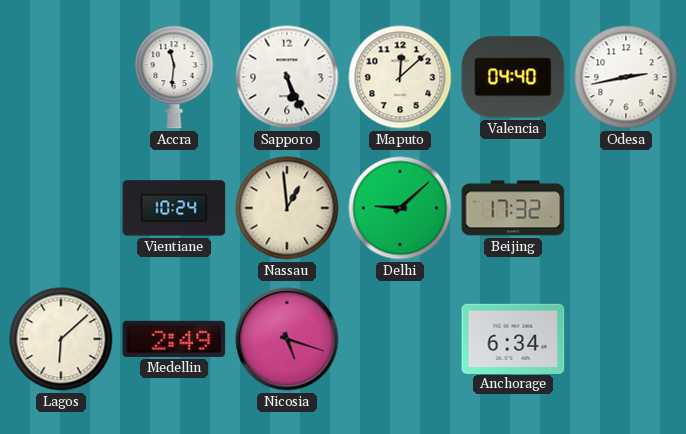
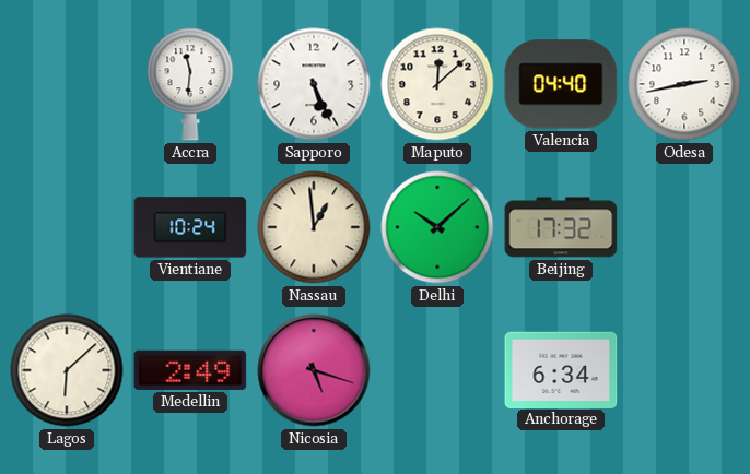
Delhi: 9:08 -> 10:08
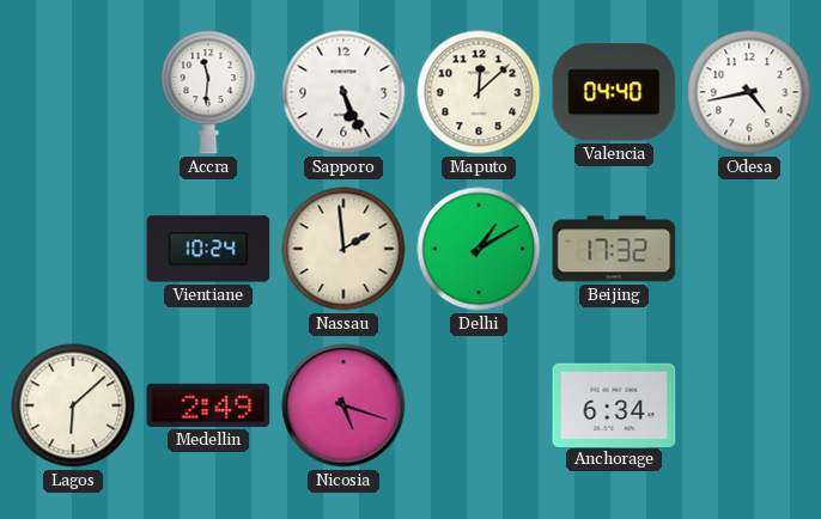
Odesa: 2:43 -> 4:43
Nassau: 12:59 -> 1:59
Delhi: 10:08 -> 1:10
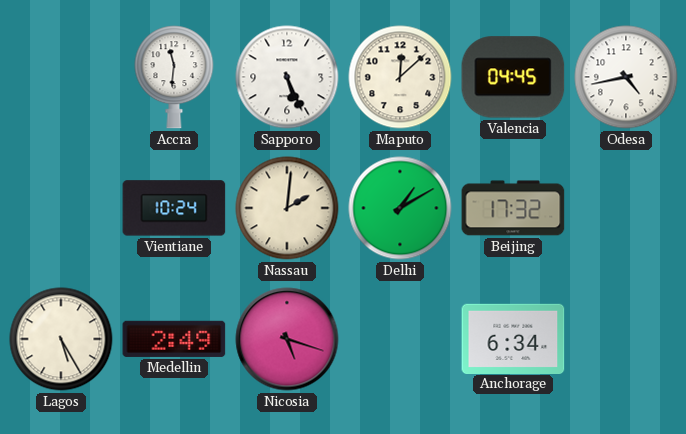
Valencia: 04:40 -> 04:45
Nassau: 1:59 -> 2:01
Lagos: 6:08 -> 5:25
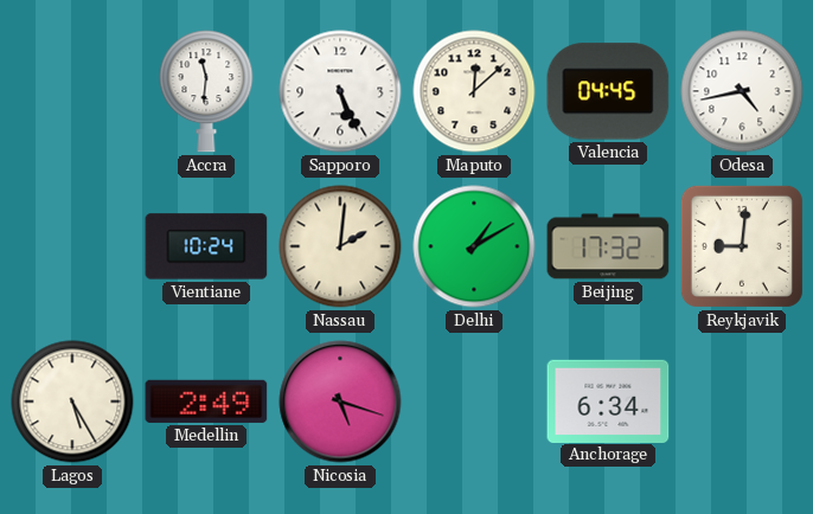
Reykjavik: none -> 9:01
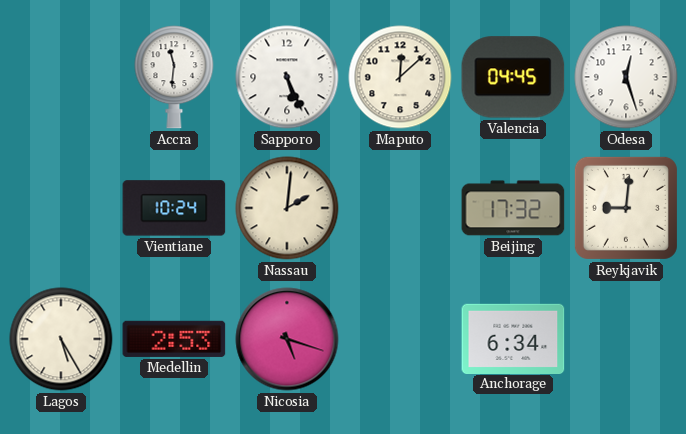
Odesa: 4:43 -> 12:27
Delhi: 1:10 -> none
Medellin: 2:49 -> 2:53
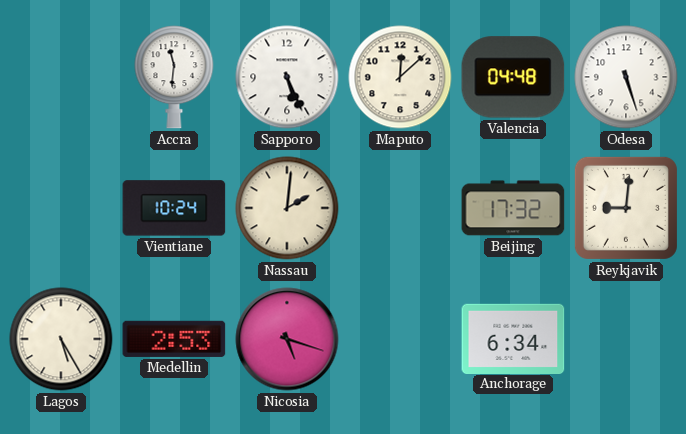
Valencia: 04:45 -> 04:48
Odesa: 12:27 -> 5:27
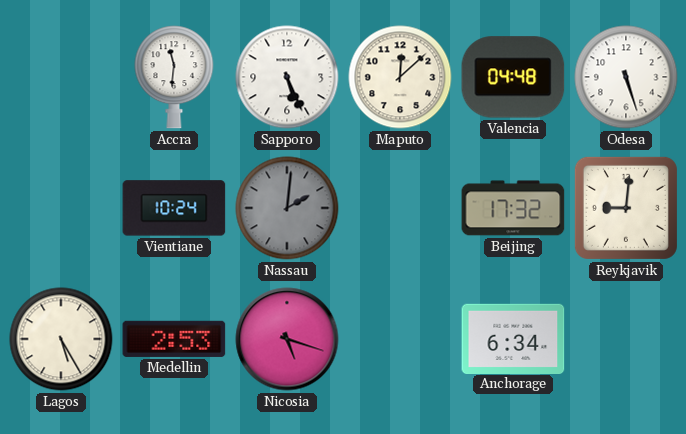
Nassau dial: cream -> grey
